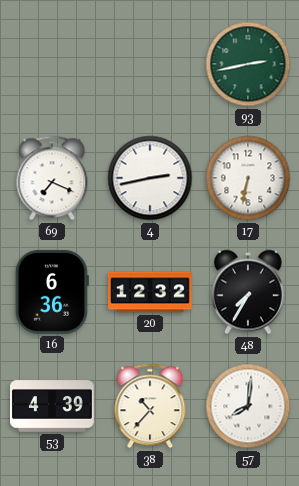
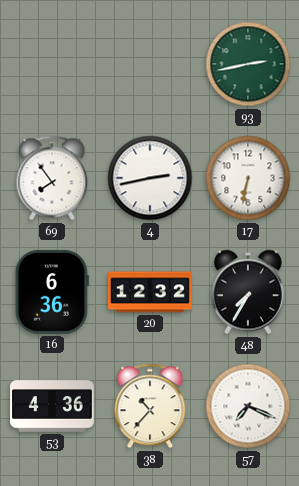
69: 7:19 -> 7:54
53: 4:39 -> 4:36
57: 8:01 -> 7:19
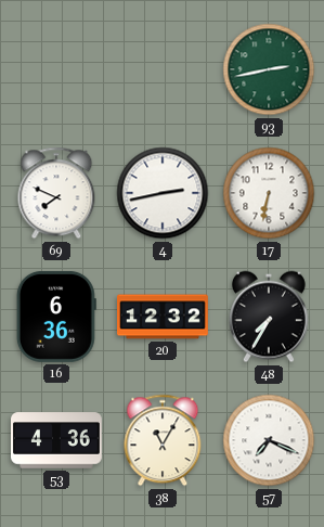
69: 7:54 -> 7:49
38: 10:37 -> 11:05
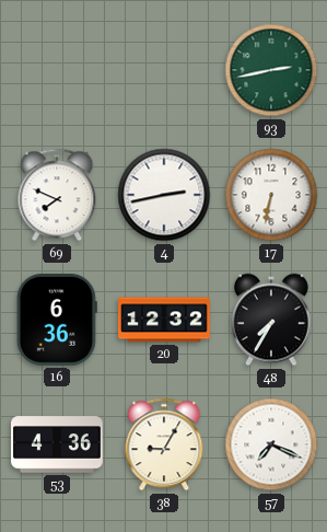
38: 11:05 -> 9:05
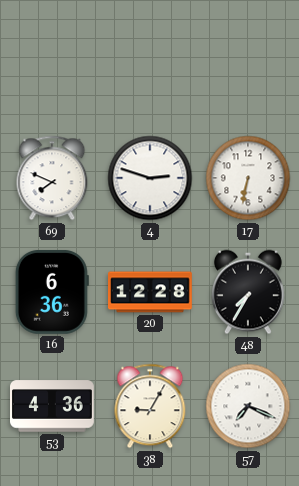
93: 2:43 -> none
4: 2:43 -> 2:48
20: 12:32 -> 12:28
